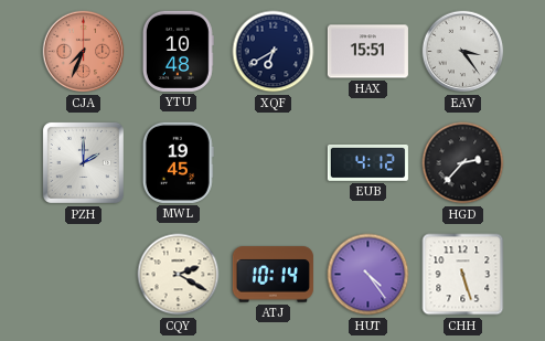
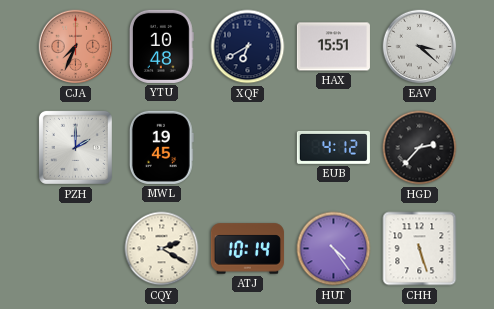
EAV: 3:24 -> 3:22
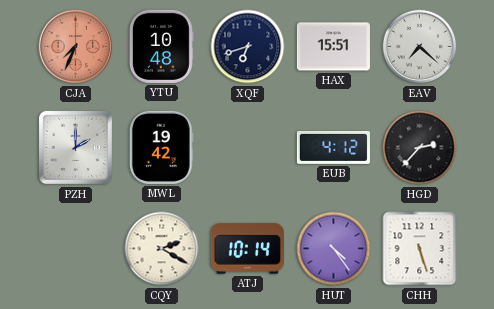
XQF: 6:40 -> 6:42
EAV: 3:22 -> 7:22
MWL: 19:45 -> 19:42
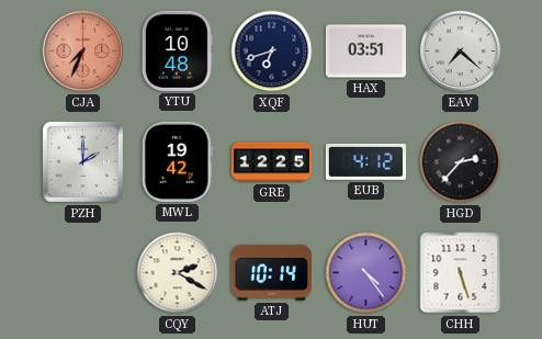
HAX: 15:51 -> 03:51
GRE: none -> 12:25
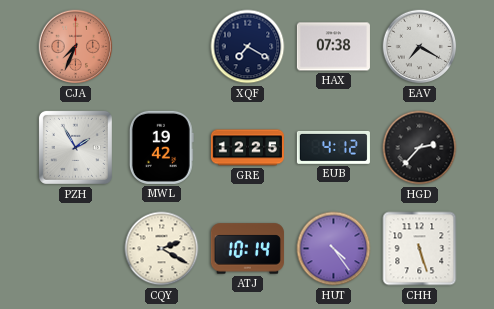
YTU: 10:48 -> none
XQF: 6:42 -> 7:20
HAX: 03:51 -> 07:38
EAV: 7:22 -> 7:20
PZH: 2:00 -> 1:55
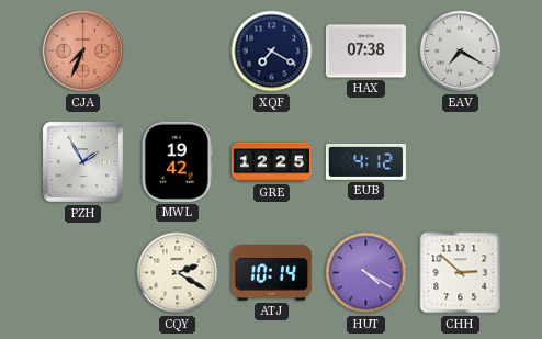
HGD: 2:37 -> none
HUT: 4:24 -> 4:20
CHH: 5:27 -> 2:52
